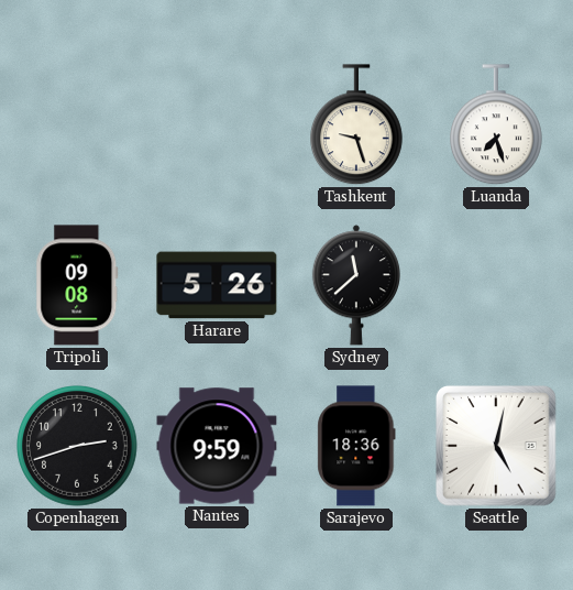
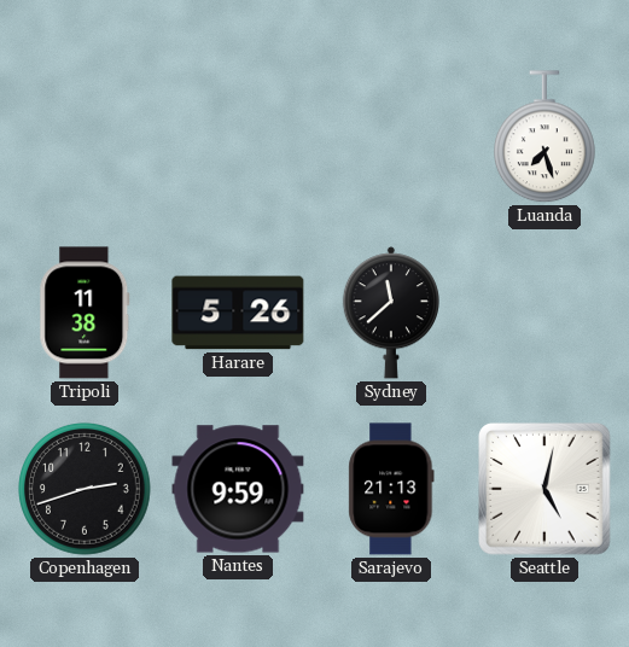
Tashkent: 9:27 -> none
Tripoli: 09:08 -> 11:38
Sarajevo: 18:36 -> 21:13
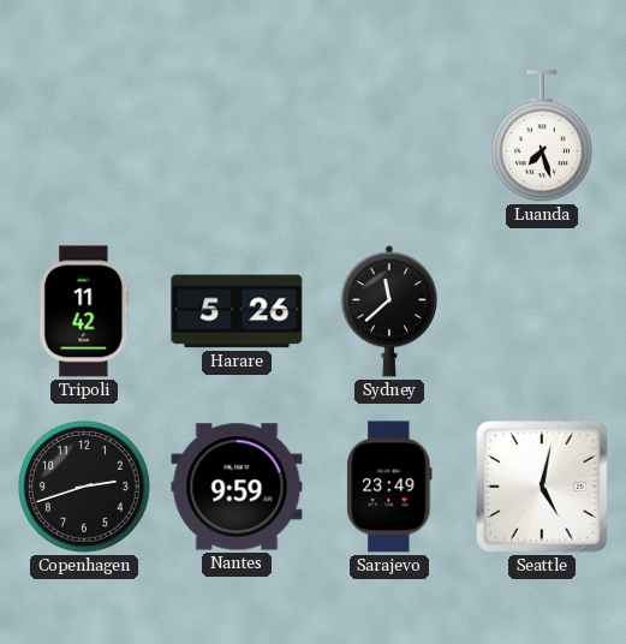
Tripoli: 11:38 -> 11:42
Sarajevo: 21:13 -> 23:49
